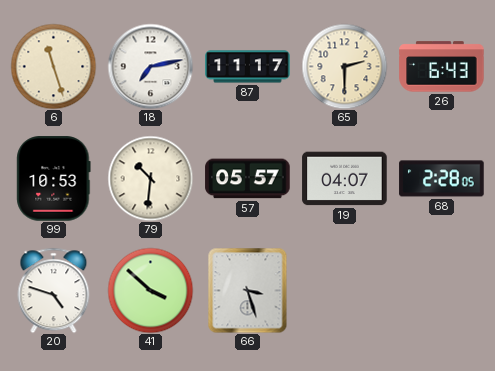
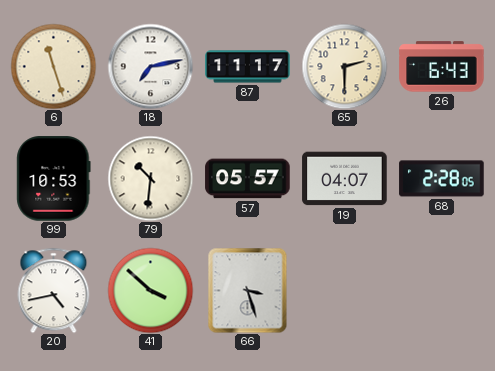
20: 4:48 -> 4:43
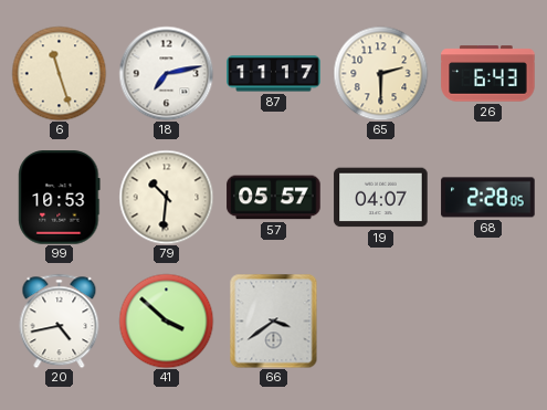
66: 3:27 -> 3:39
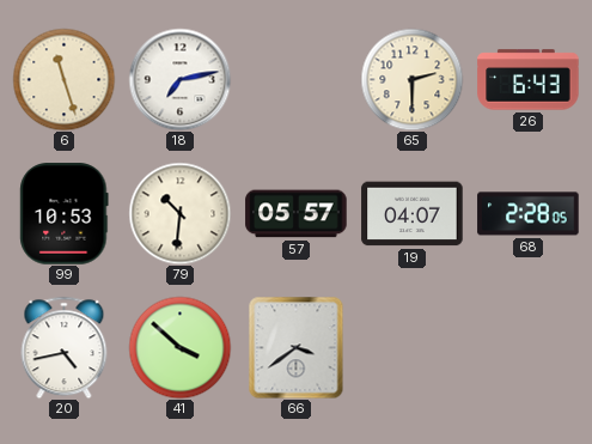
87: 11:17 -> none
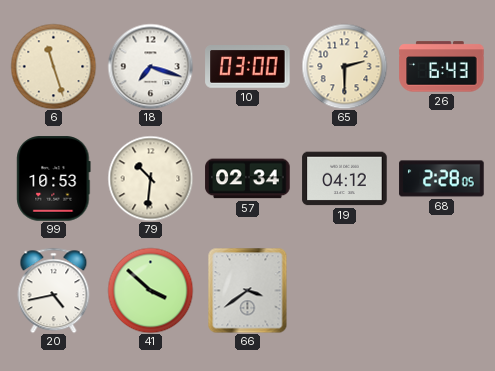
18: 7:13 -> 7:18
10: none -> 03:00
57: 05:57 -> 02:34
19: 04:07 -> 04:12
